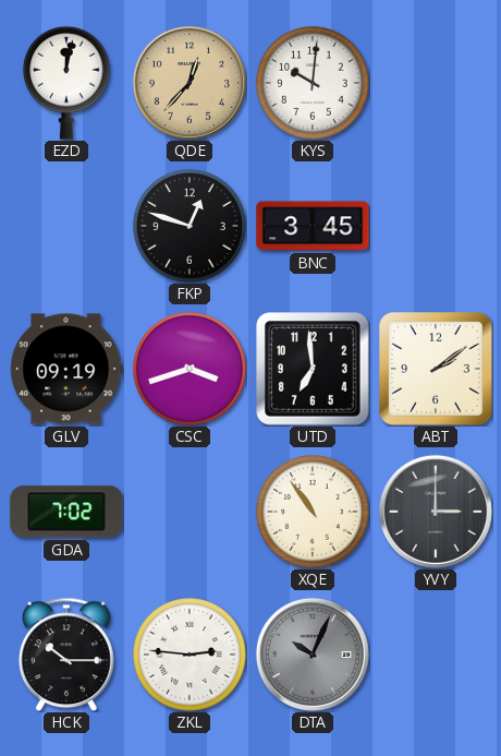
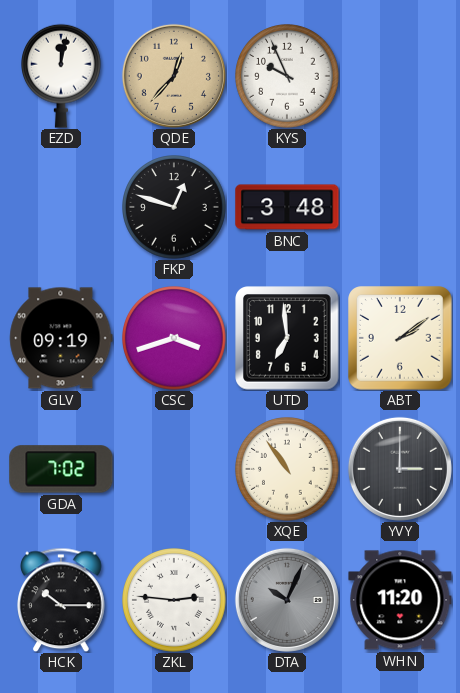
KYS: 10:01 -> 9:56
BNC: 3:45 -> 3:48
WHN: none -> 11:20
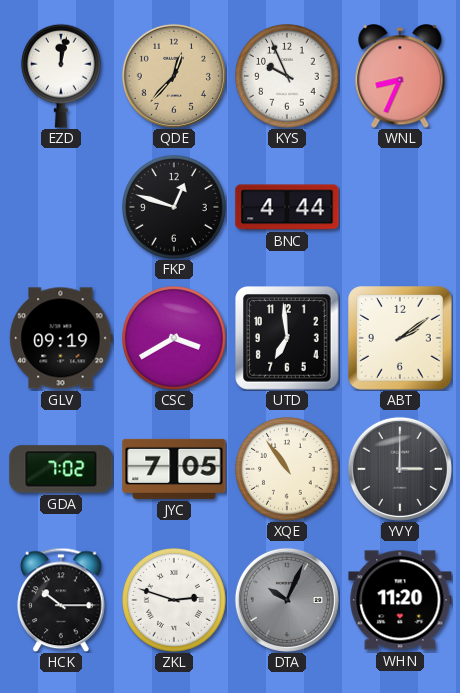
WNL: none -> 8:34
BNC: 3:48 -> 4:44
CSC: 3:42 -> 3:40
JYC: none -> 7:05
ZKL: 2:46 -> 2:48
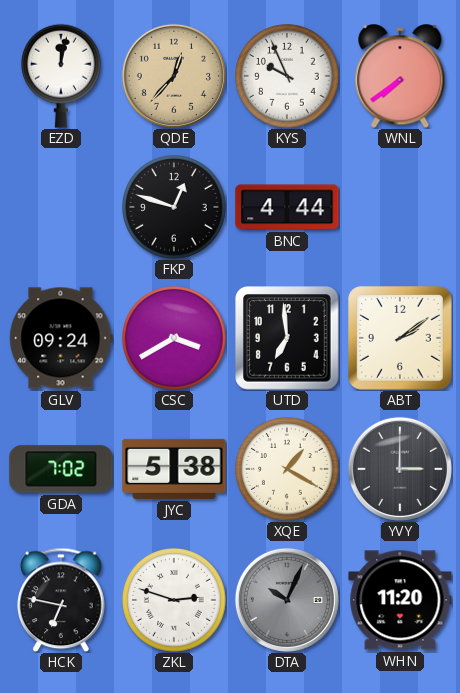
WNL: 8:34 -> 7:39
GLV: 09:19 -> 09:24
JYC: 7:05 -> 5:38
XQE: 10:54 -> 1:20
HCK: 10:15 -> 6:47
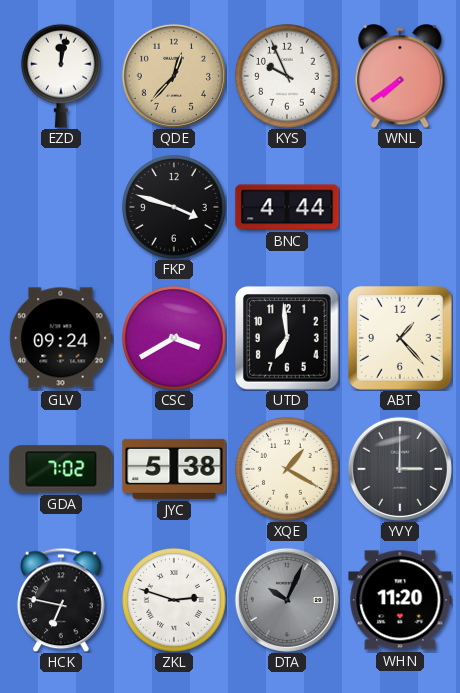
FKP: 12:48 -> 3:48
ABT: 2:09 -> 1:23
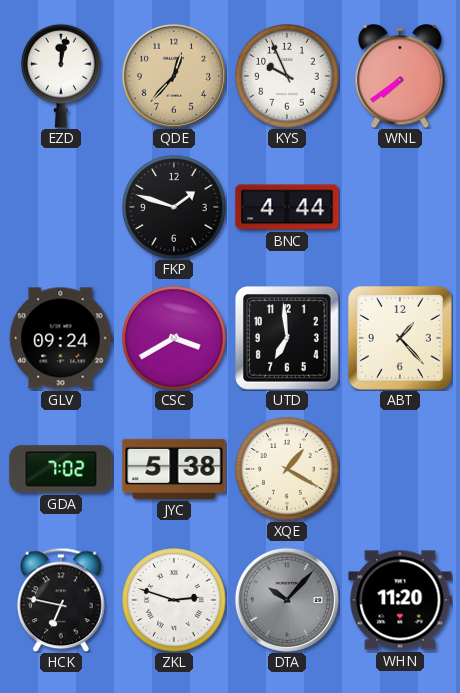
FKP: 3:48 -> 1:48
YVY: 3:00 -> none
DTA: 10:04 -> 10:07
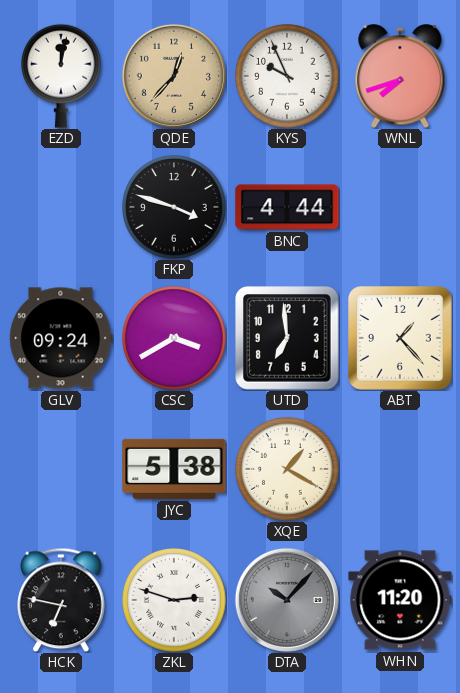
WNL: 7:39 -> 7:42
FKP: 1:48 -> 3:48
GDA: 7:02 -> none
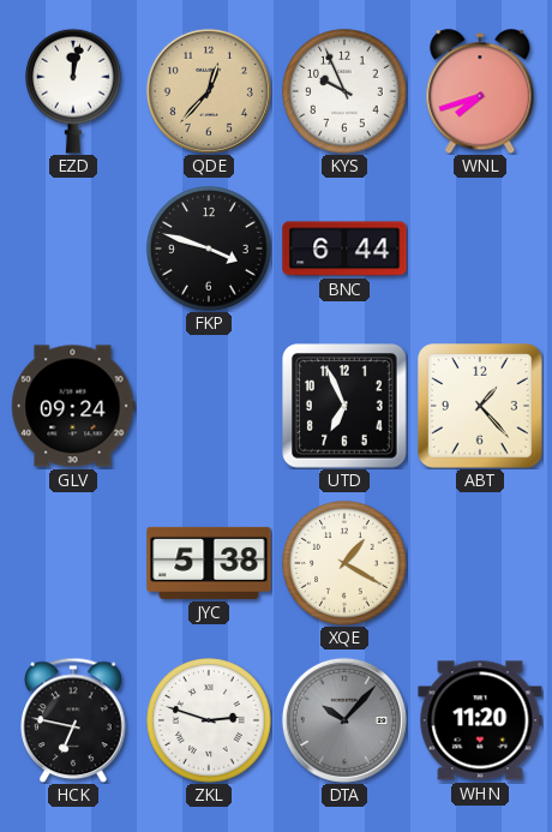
BNC: 4:44 -> 6:44
CSC: 3:40 -> none
UTD: 6:59 -> 6:56
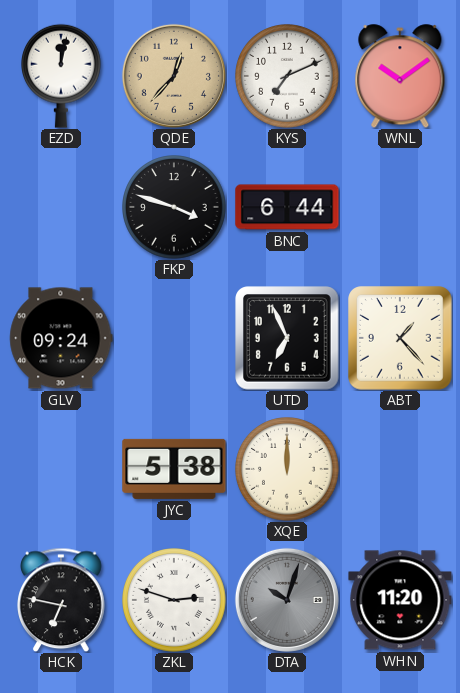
KYS: 9:56 -> 7:11
WNL: 7:42 -> 10:09
XQE: 1:20 -> 12:00
DTA: 10:07 -> 10:03
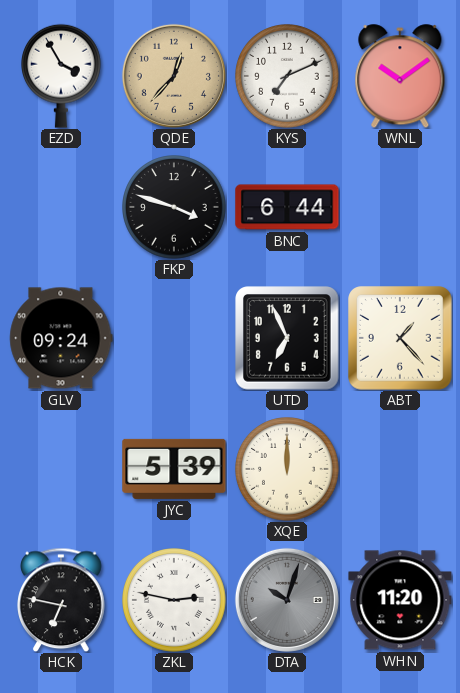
EZD: 12:02 -> 3:55
JYC: 5:38 -> 5:39
ZKL: 2:48 -> 2:47
